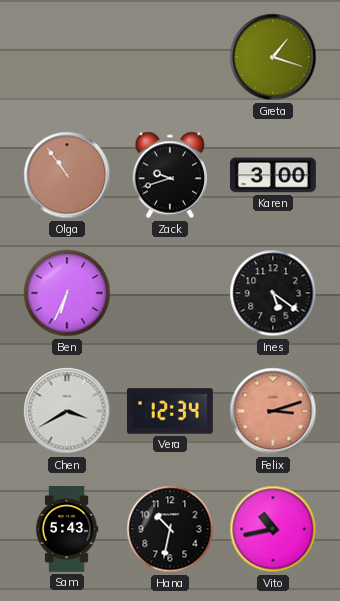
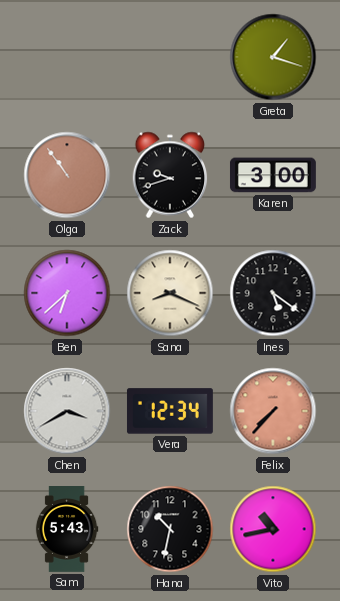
Ben: 6:34 -> 6:38
Sana: none -> 8:19
Felix: 3:12 -> 7:37
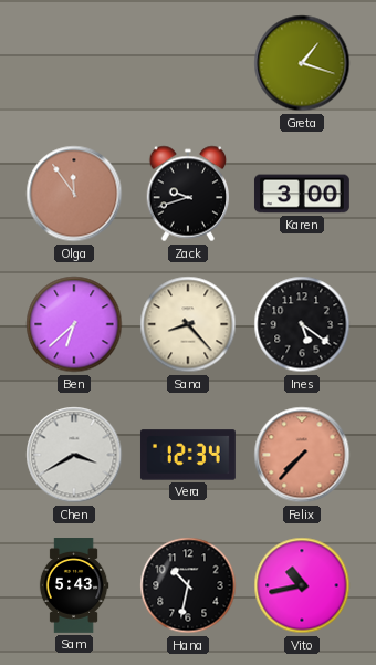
Olga: 10:54 -> 11:54
Sana: 8:19 -> 8:23
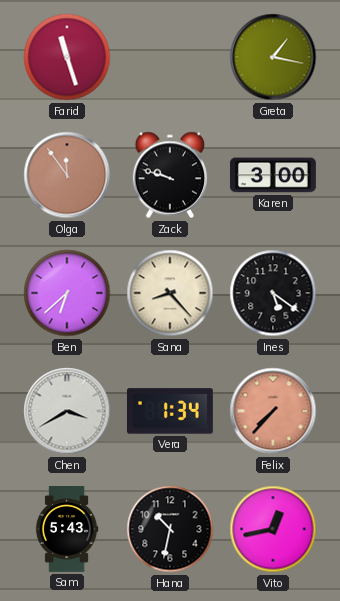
Farid: none -> 11:27
Greta: 1:18 -> 1:17
Zack: 9:42 -> 9:48
Vera: 12:34 -> 1:34
Vito: 10:43 -> 12:43
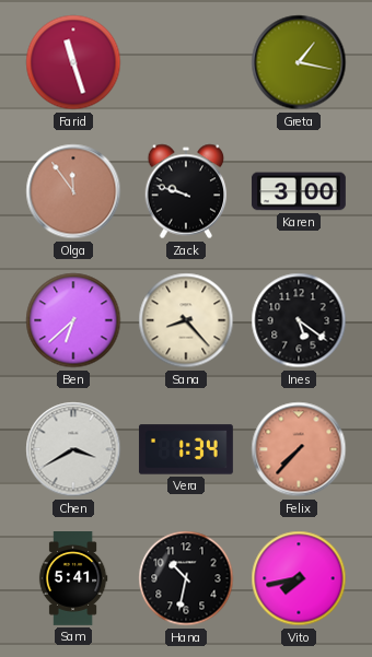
Sam: 5:43 -> 5:41
Vito: 12:43 -> 7:43
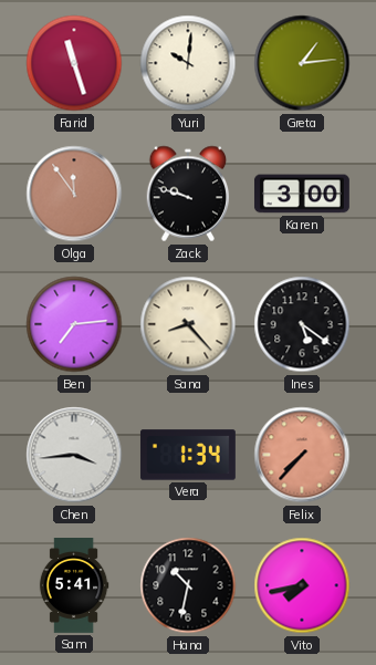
Yuri: none -> 10:01
Greta: 1:17 -> 1:14
Ben: 6:38 -> 7:14
Chen: 3:40 -> 3:44
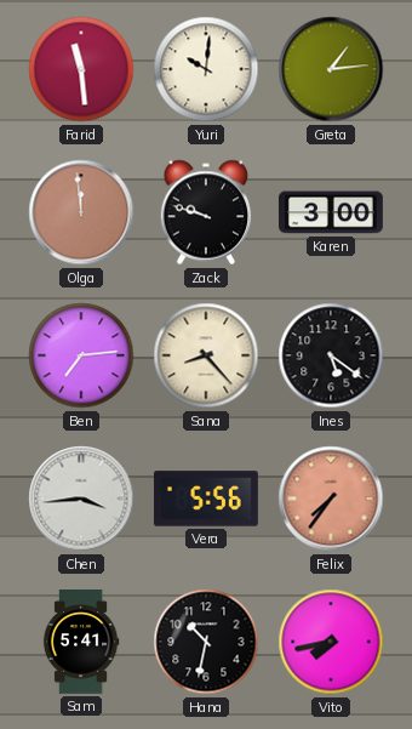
Farid: 11:27 -> 11:29
Olga: 11:54 -> 11:59
Vera: 1:34 -> 5:56
Felix: 7:37 -> 7:36
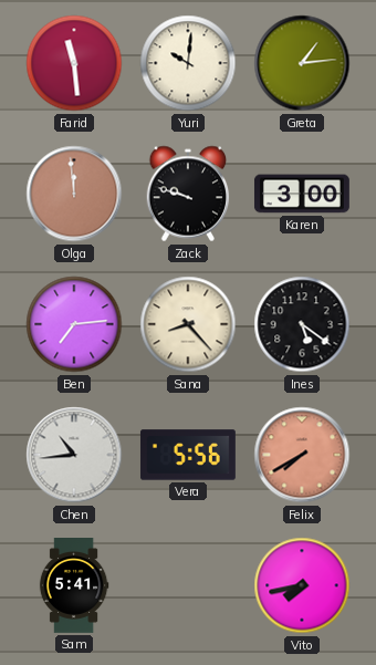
Chen: 3:44 -> 10:44
Felix: 7:36 -> 7:40
Hana: 10:32 -> none
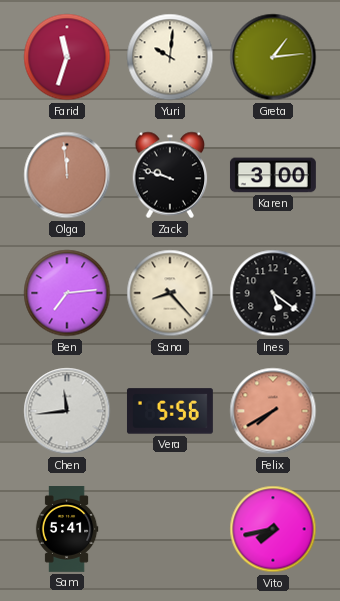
Farid: 11:29 -> 11:33
Chen: 10:44 -> 11:44
